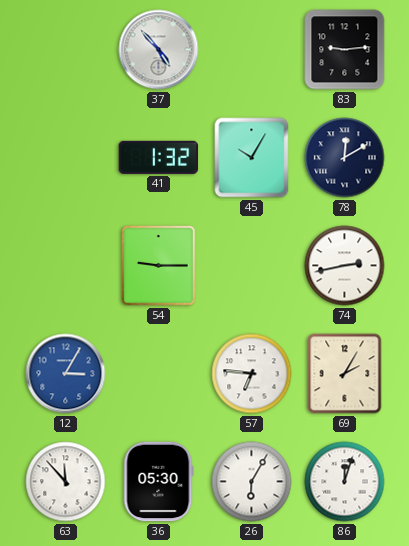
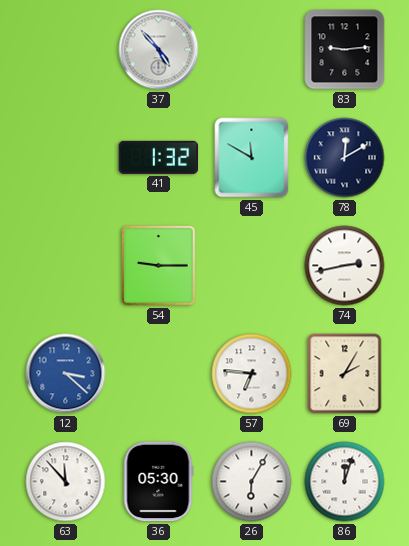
45: 10:05 -> 11:50
12: 3:05 -> 3:22
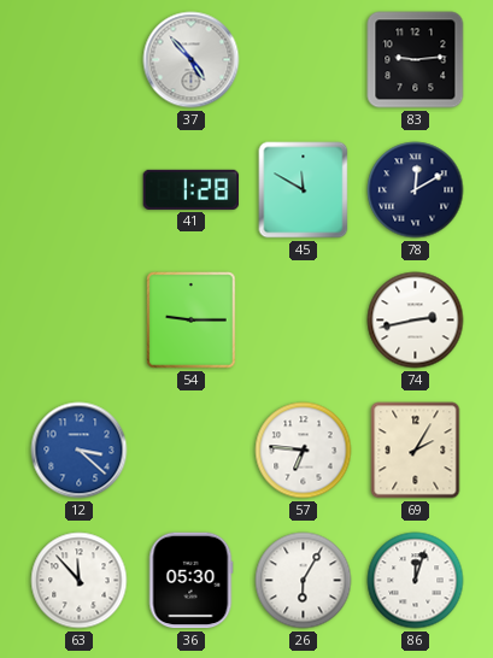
41: 1:32 -> 1:28
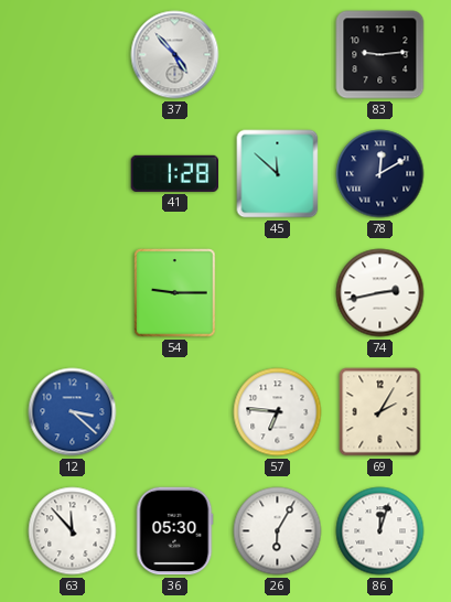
45: 11:50 -> 11:52
